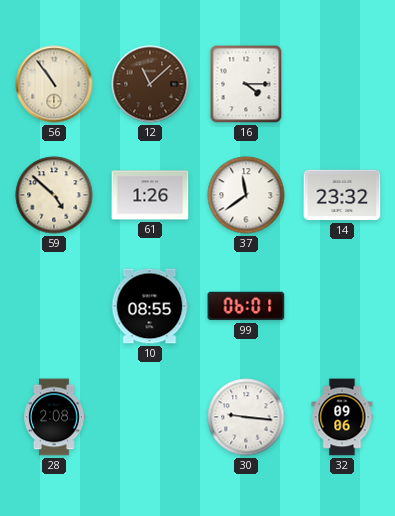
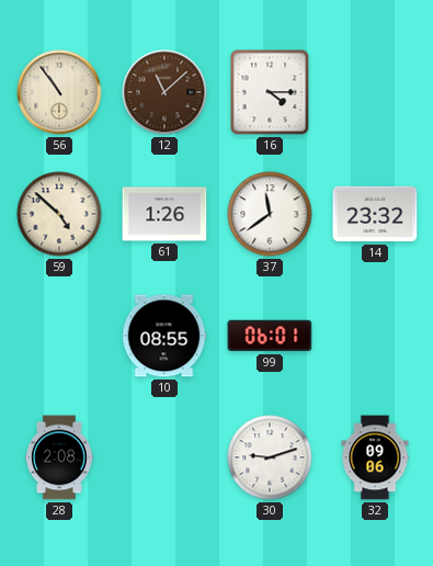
30: 9:16 -> 9:12
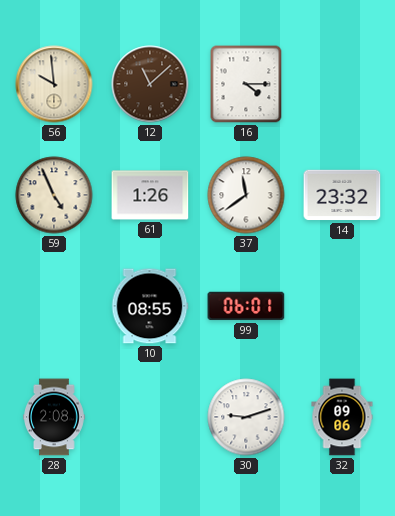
56: 10:54 -> 9:59
59: 4:52 -> 4:56
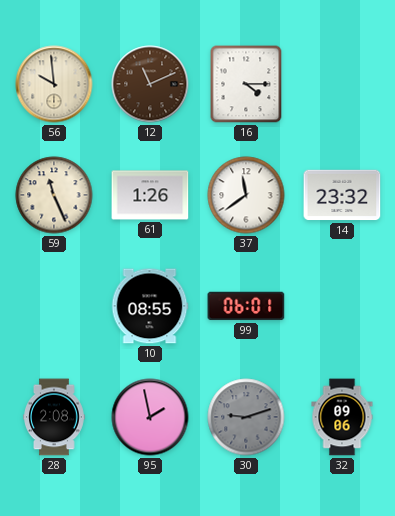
12: 11:08 -> 11:11
59: 4:56 -> 11:26
95: none -> 1:58
30 dial: white -> grey
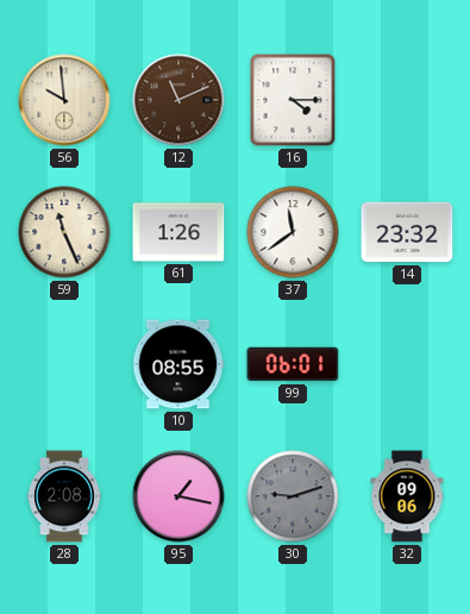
95: 1:58 -> 1:17
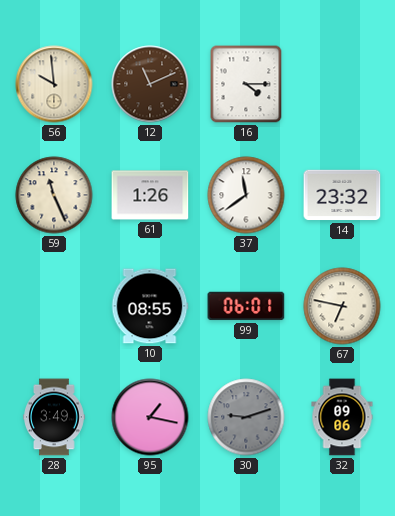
67: none -> 6:47
28: 2:08 -> 3:49
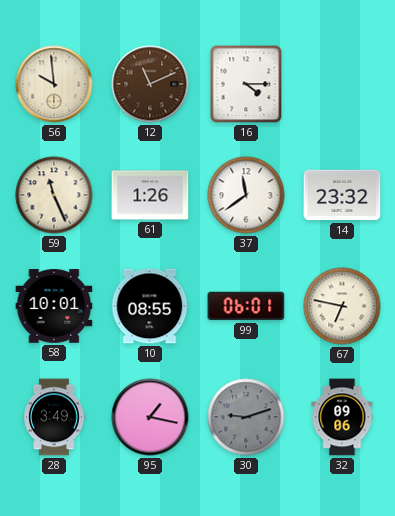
58: none -> 10:01
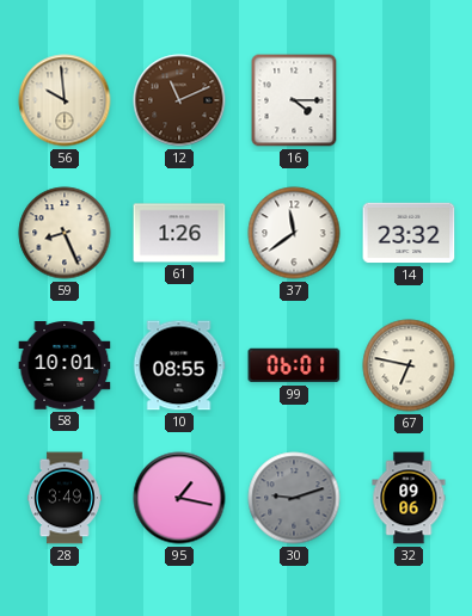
59: 11:26 -> 8:26
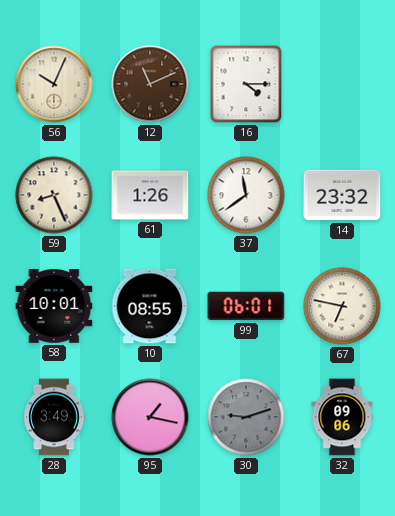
56: 9:59 -> 10:04
